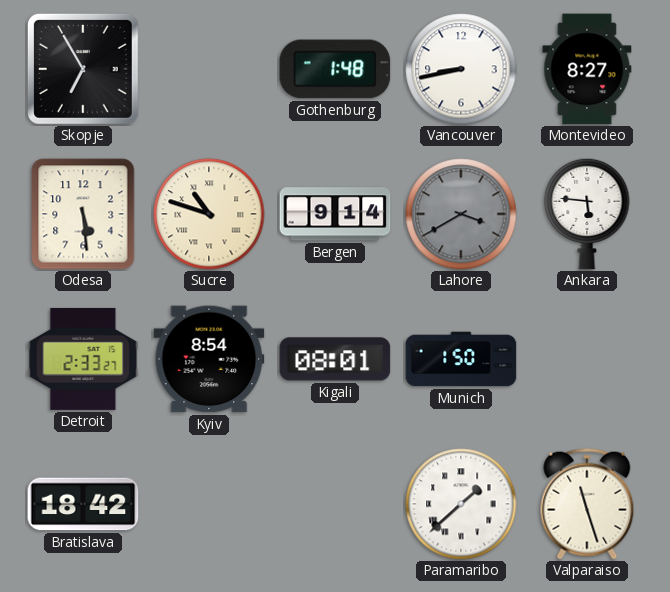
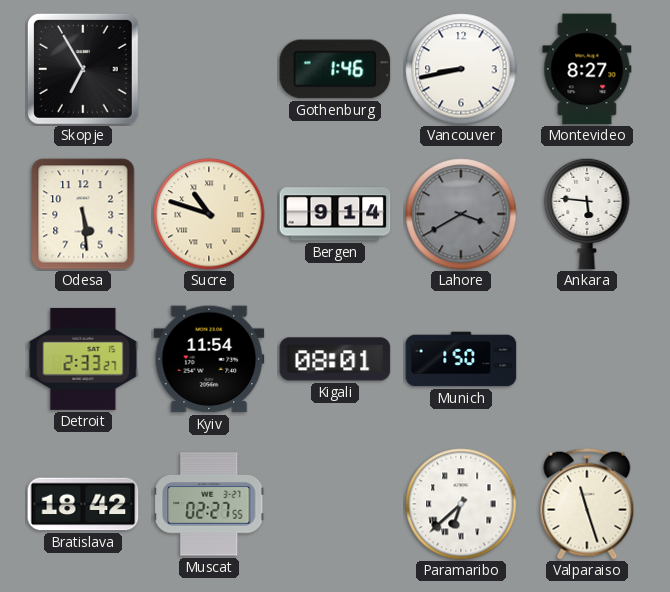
Gothenburg: 1:48 -> 1:46
Kyiv: 8:54 -> 11:54
Muscat: none -> 02:27
Paramaribo: 1:38 -> 6:38
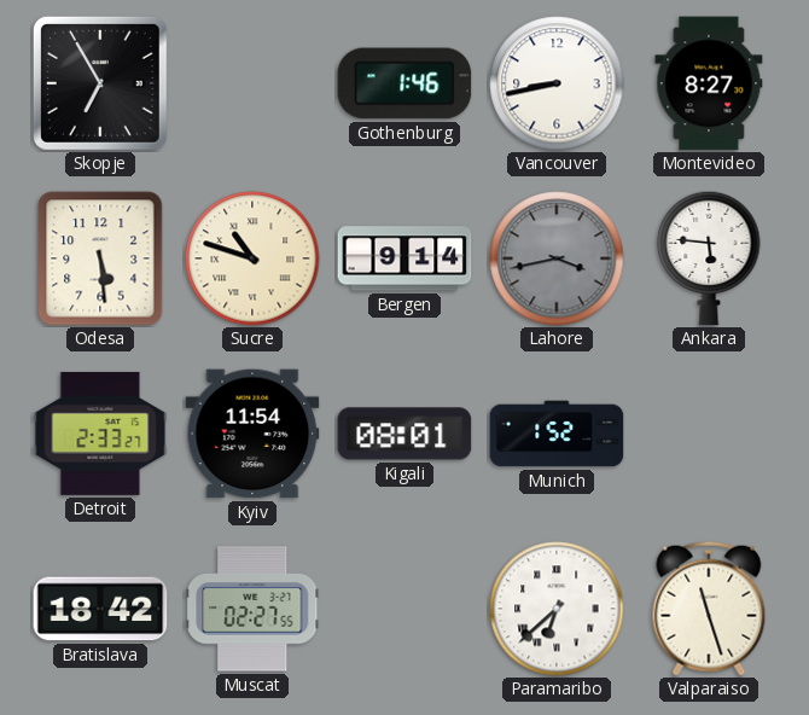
Lahore: 3:40 -> 3:43
Munich: 1:50 -> 1:52
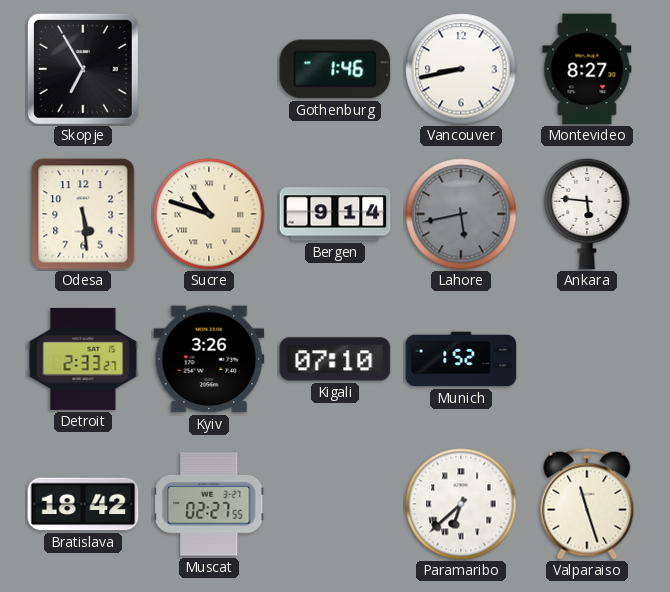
Lahore: 3:43 -> 5:43
Kyiv: 11:54 -> 3:26
Kigali: 08:01 -> 07:10
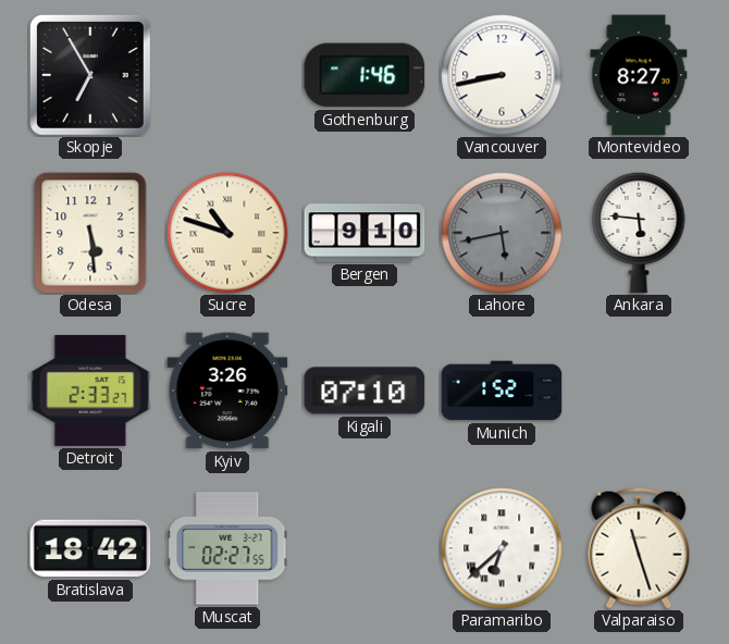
Bergen: 9:14 -> 9:10
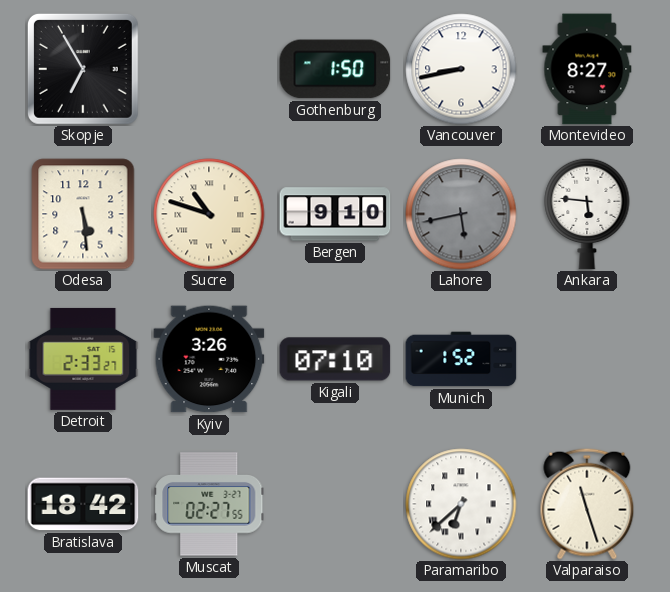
Gothenburg: 1:46 -> 1:50
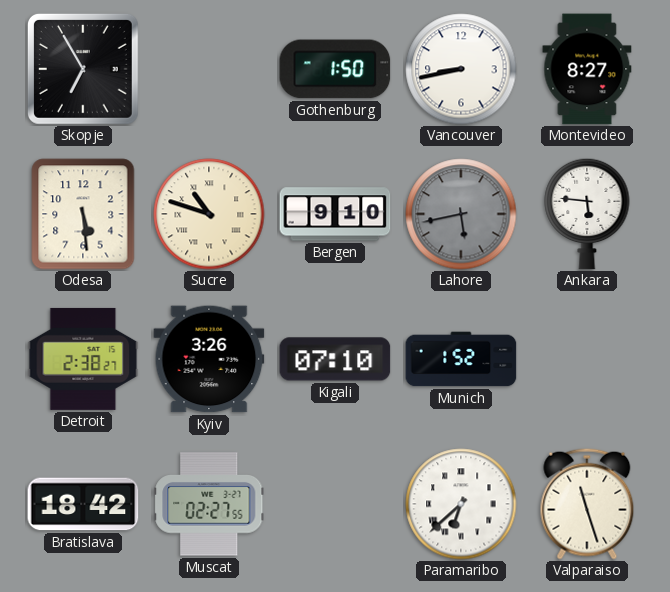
Detroit: 2:33 -> 2:38
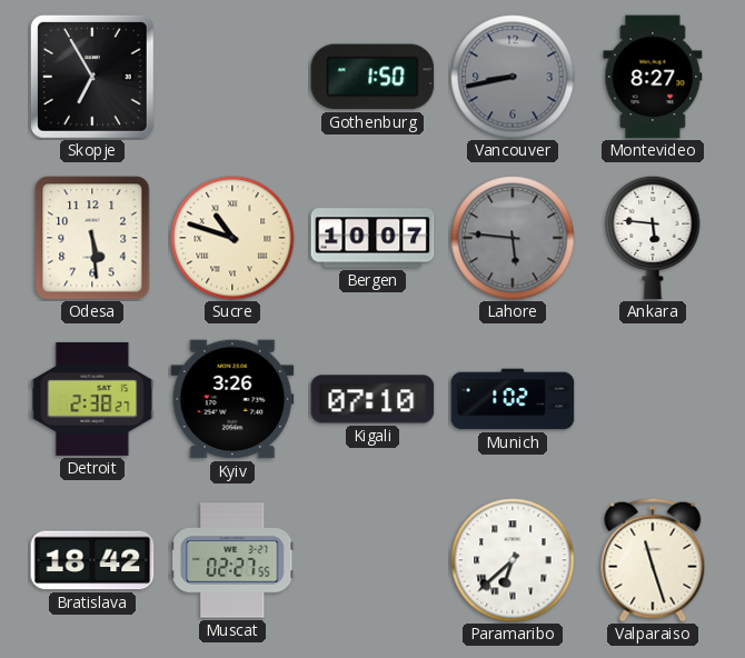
Vancouver dial: white -> grey
Bergen: 9:10 -> 10:07
Lahore: 5:43 -> 5:46
Munich: 1:52 -> 1:02
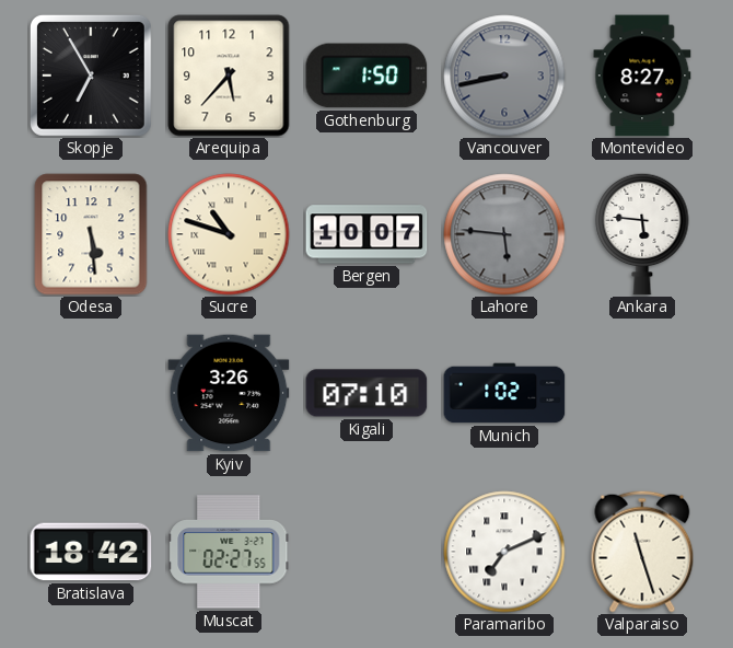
Arequipa: none -> 5:37
Detroit: 2:38 -> none
Paramaribo: 6:38 -> 7:11
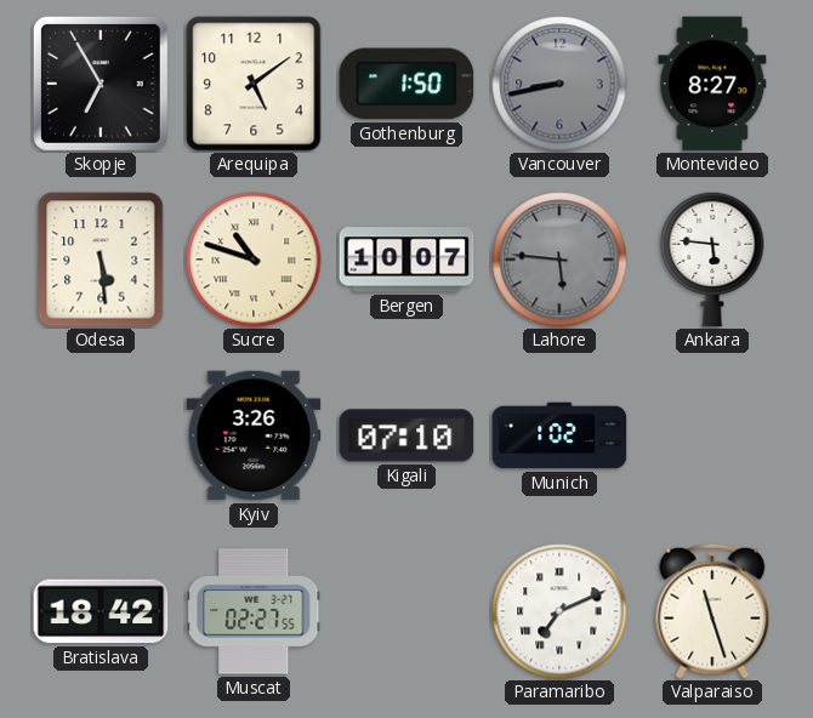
Arequipa: 5:37 -> 5:09
